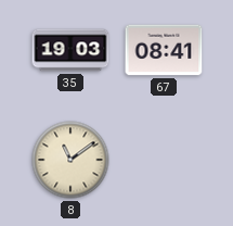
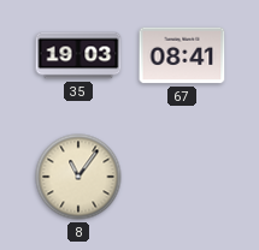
8: 11:09 -> 11:06
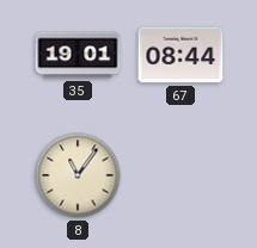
35: 19:03 -> 19:01
67: 08:41 -> 08:44
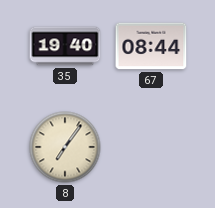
35: 19:01 -> 19:40
8: 11:06 -> 7:06
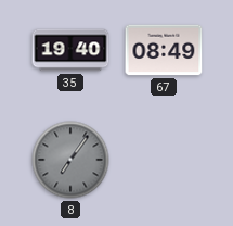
67: 08:44 -> 08:49
8 dial: cream -> grey
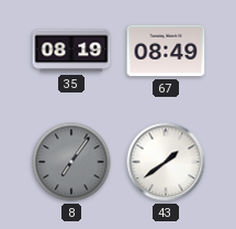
35: 19:40 -> 08:19
43: none -> 1:39
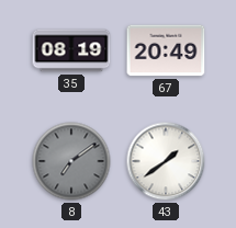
67: 08:49 -> 20:49
8: 7:06 -> 7:09
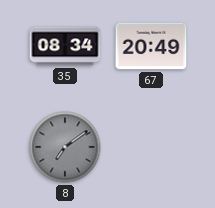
35: 08:19 -> 08:34
43: 1:39 -> none
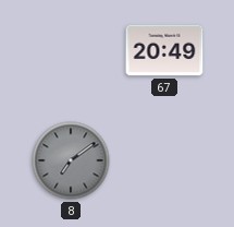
35: 08:34 -> none
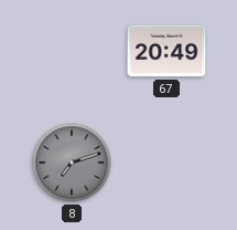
8: 7:09 -> 7:12
